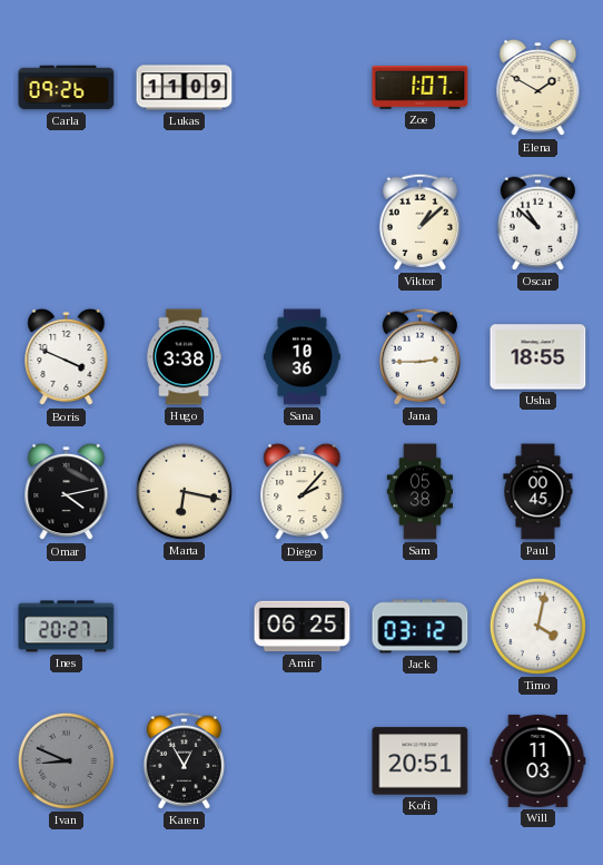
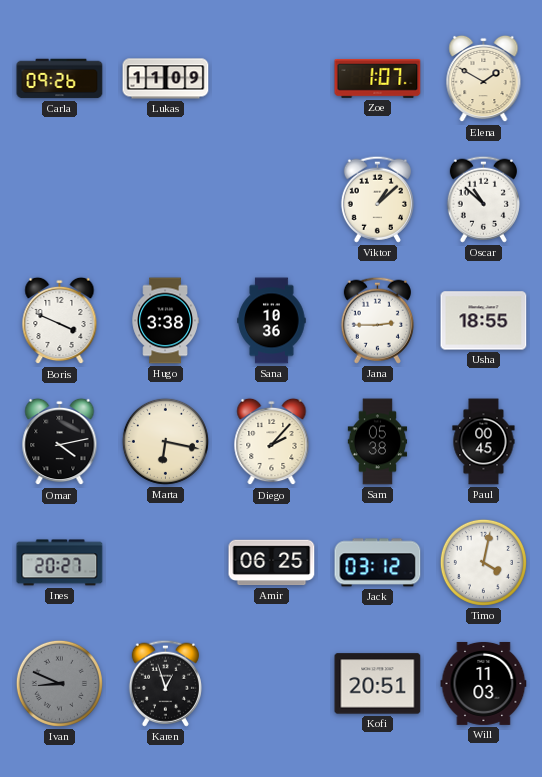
Karen: 12:55 -> 12:57
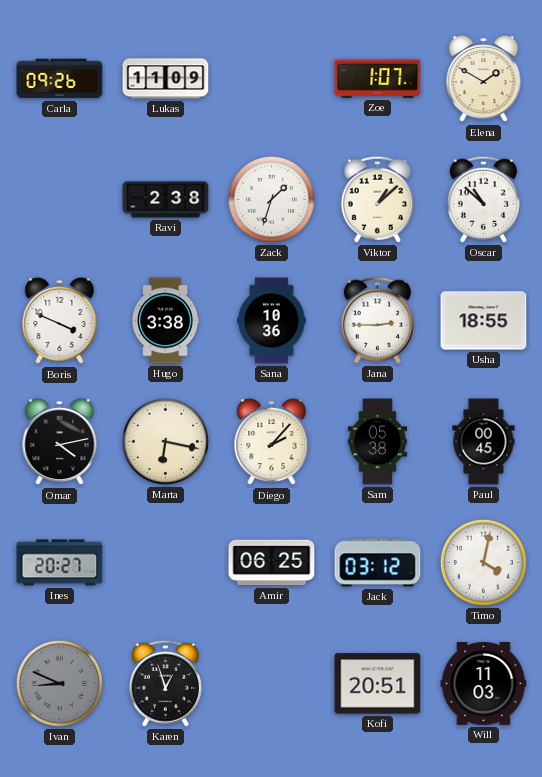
Ravi: none -> 2:38
Zack: none -> 1:33
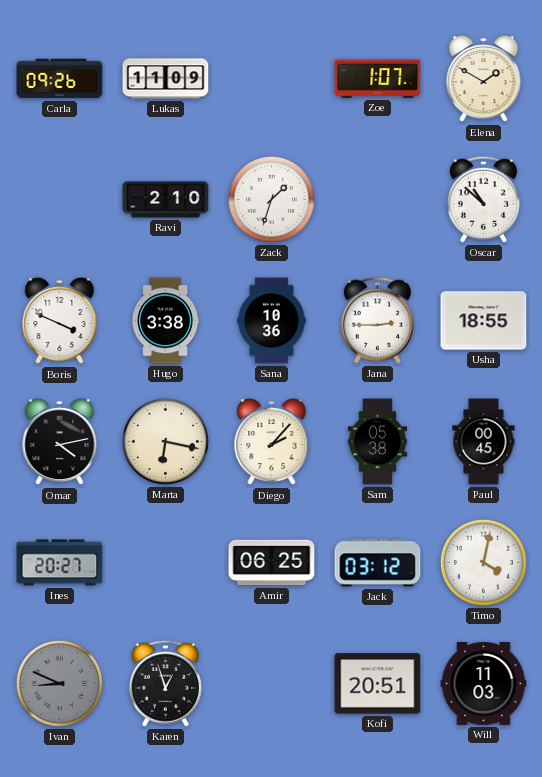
Ravi: 2:38 -> 2:10
Viktor: 1:08 -> none
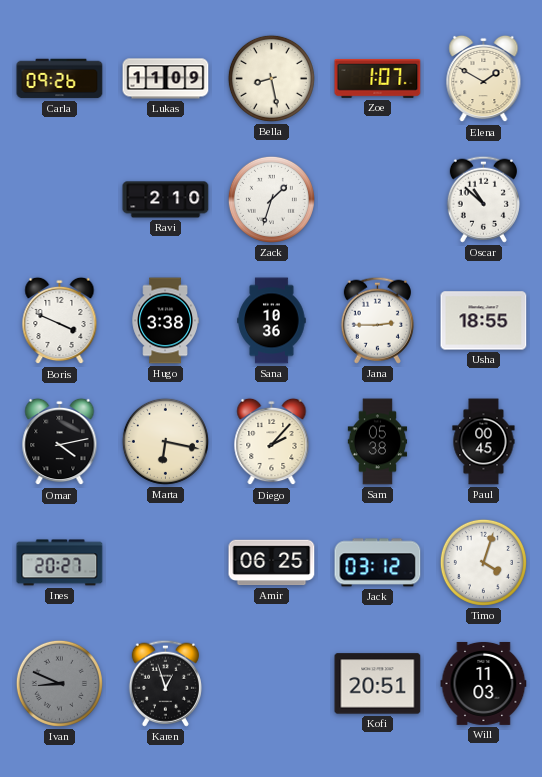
Bella: none -> 8:28
Timo: 4:02 -> 4:03
